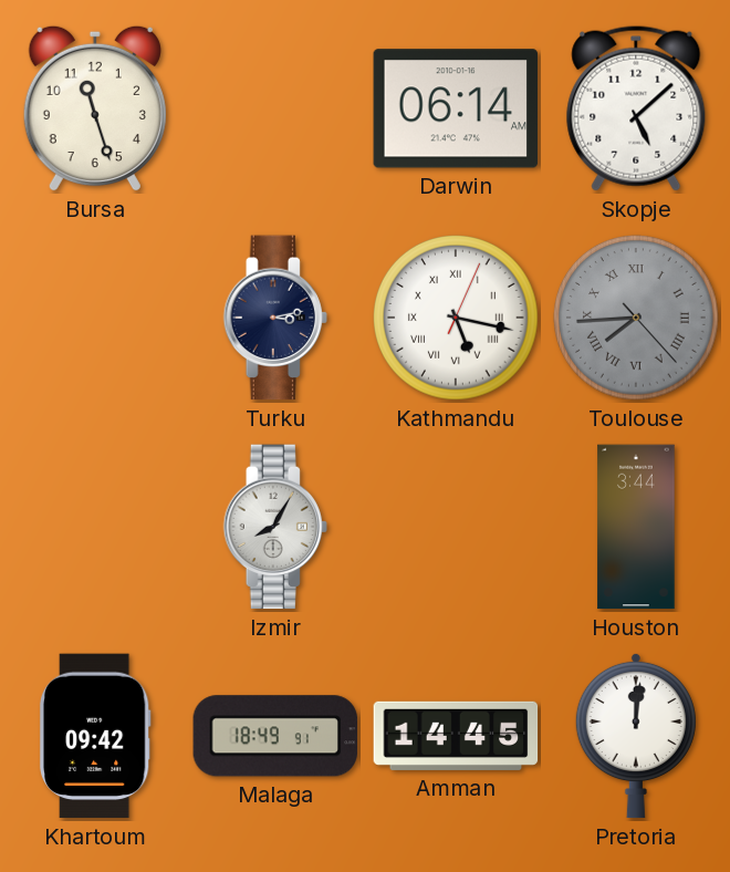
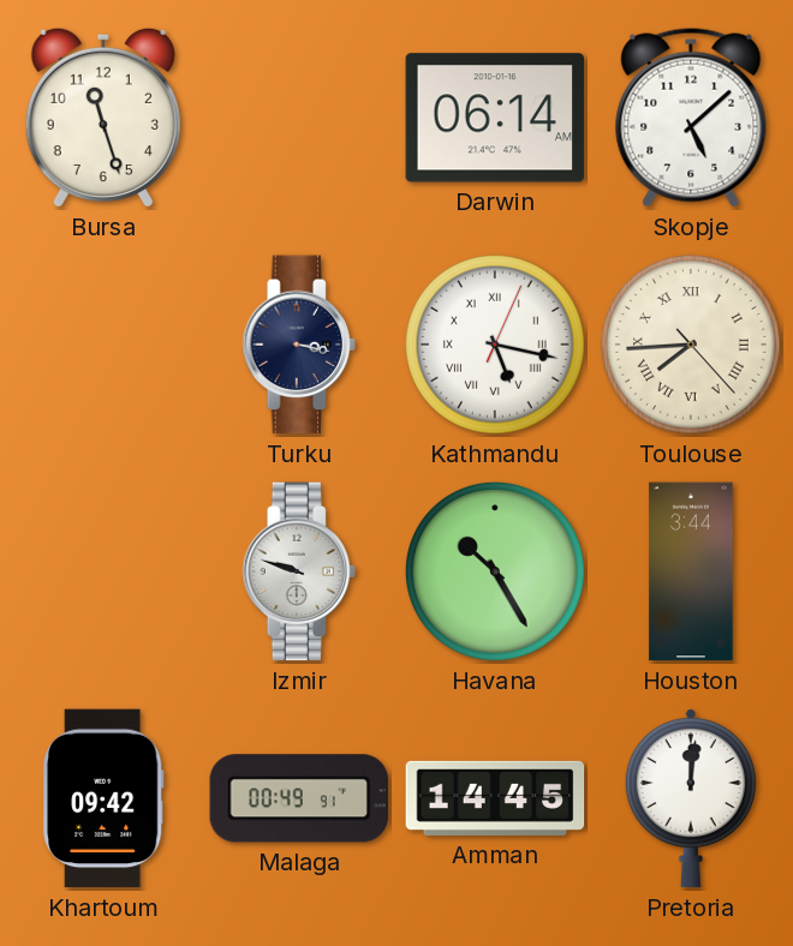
Turku: 3:13 -> 3:17
Toulouse dial: grey -> cream
Izmir: 8:05 -> 9:48
Havana: none -> 10:25
Malaga: 18:49 -> 00:49
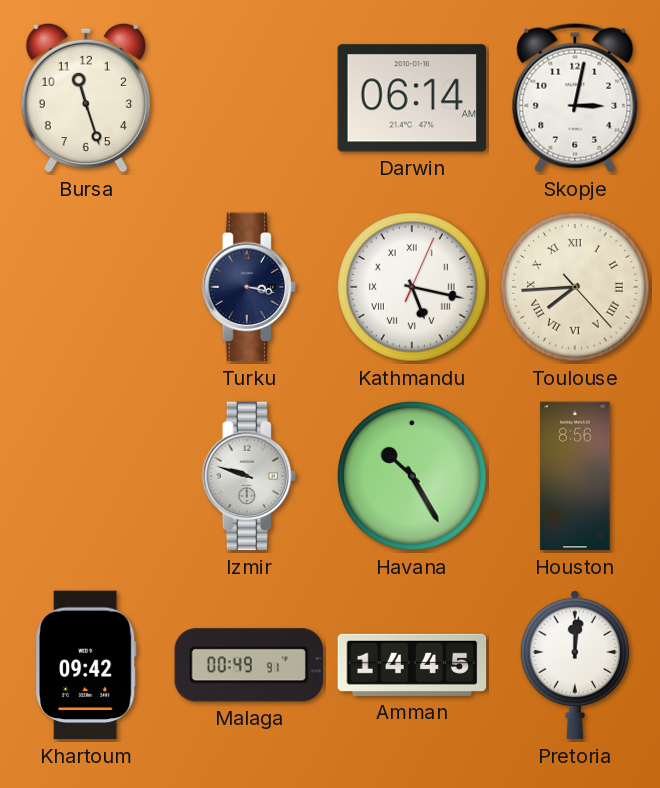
Skopje: 5:08 -> 3:02
Houston: 3:44 -> 8:56
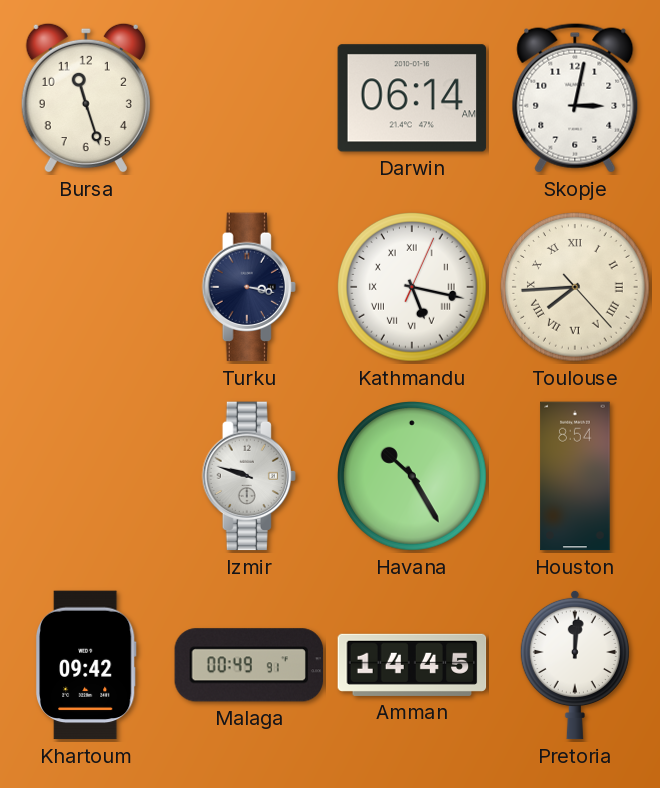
Houston: 8:56 -> 8:54
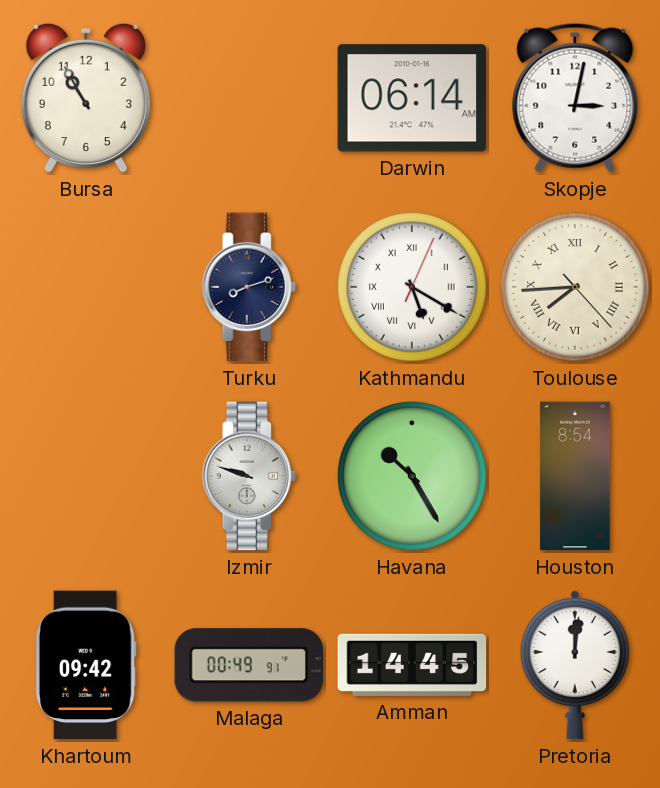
Bursa: 11:27 -> 10:55
Turku: 3:17 -> 8:12
Kathmandu: 5:17 -> 5:20
